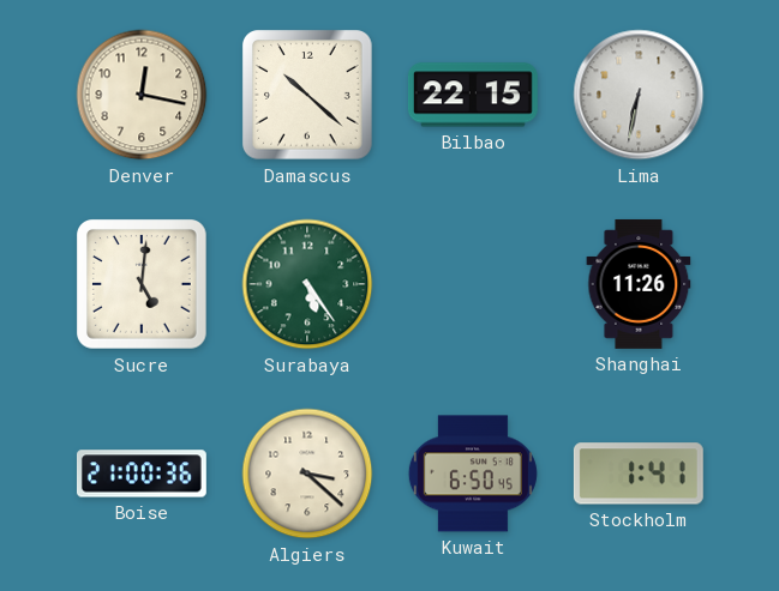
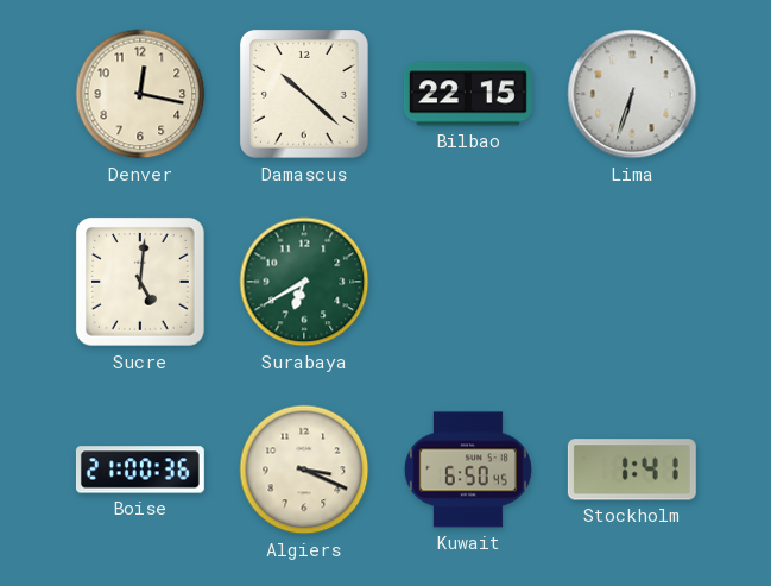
Lima: 6:32 -> 6:33
Surabaya: 5:24 -> 6:40
Shanghai: 11:26 -> none
Algiers: 3:22 -> 3:19
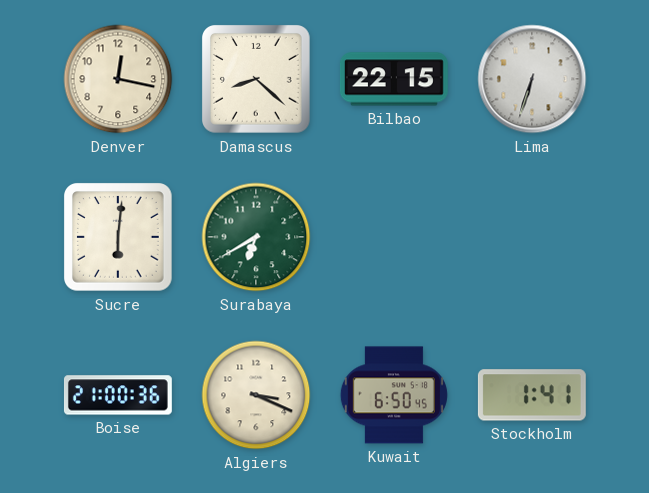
Damascus: 10:22 -> 8:22
Sucre: 5:01 -> 6:01
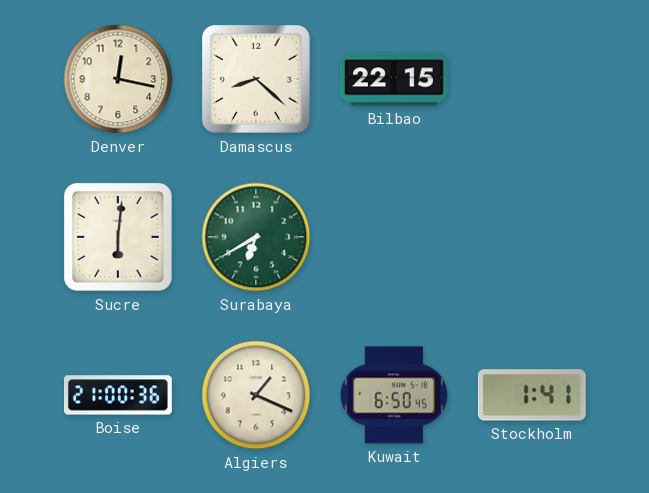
Lima: 6:33 -> none
Algiers: 3:19 -> 1:19
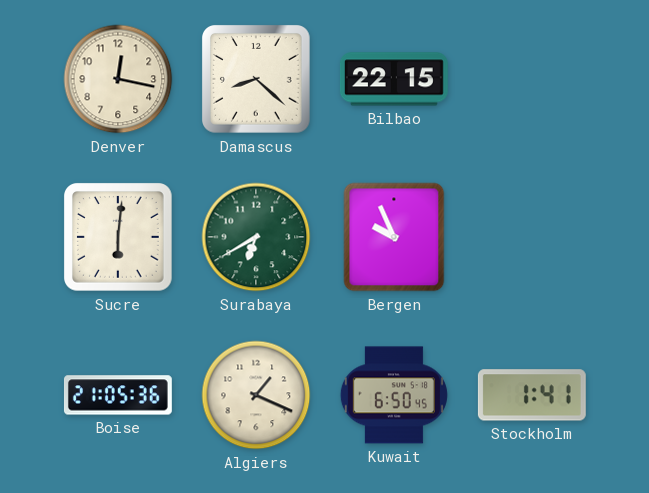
Bergen: none -> 9:56
Boise: 21:00 -> 21:05
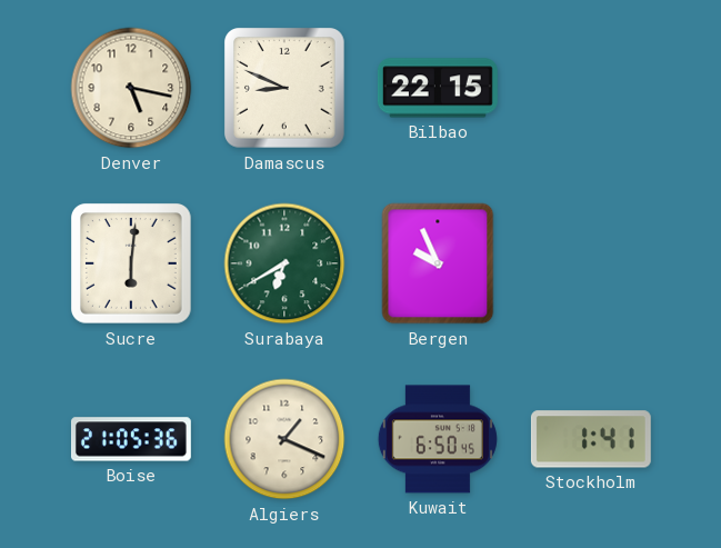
Denver: 12:17 -> 5:17
Damascus: 8:22 -> 8:49
